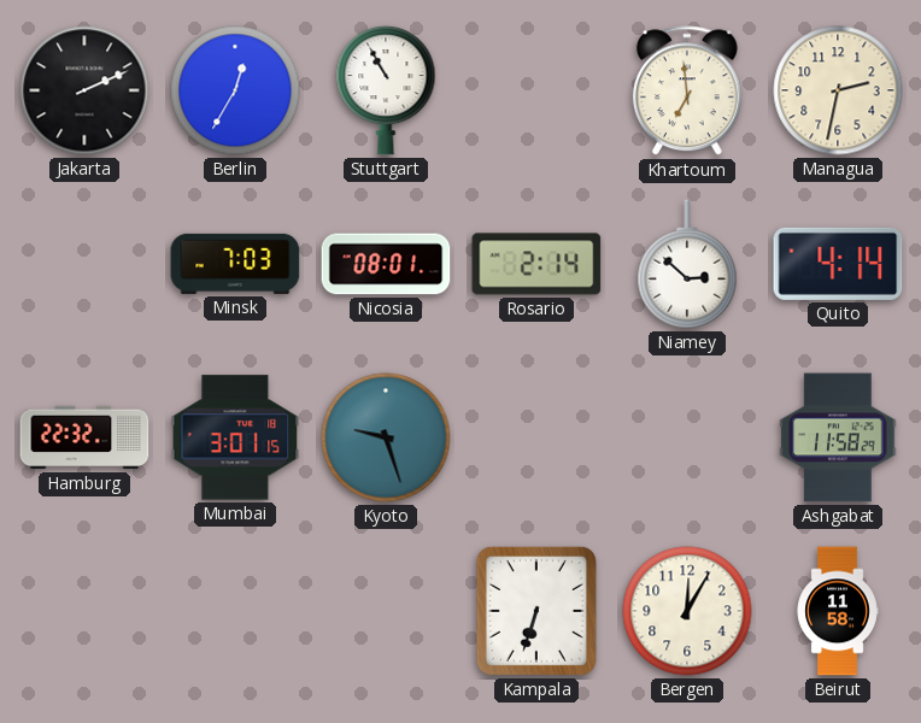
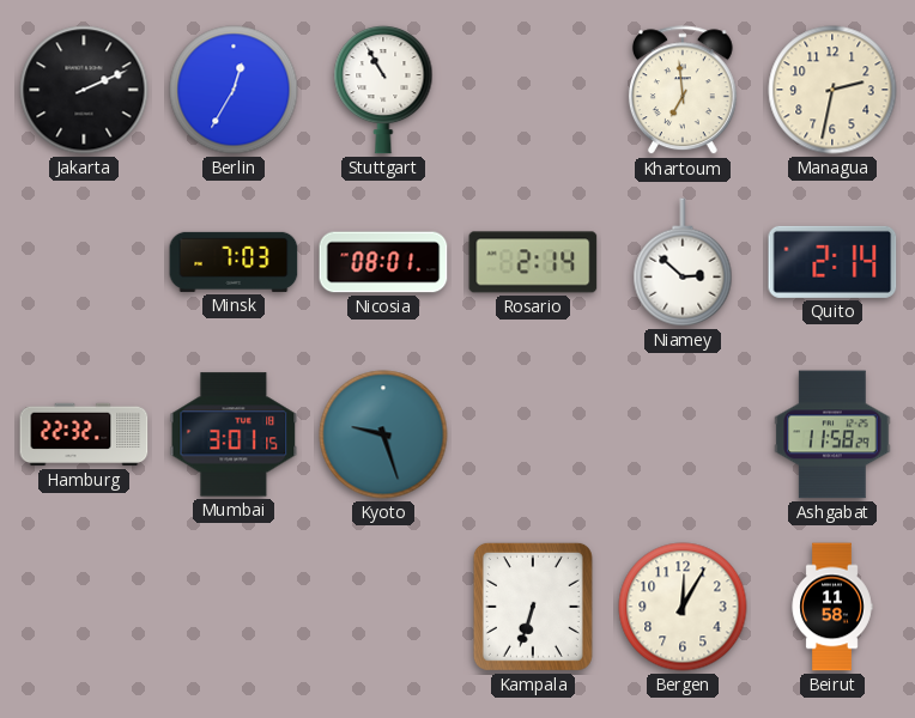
Quito: 4:14 -> 2:14
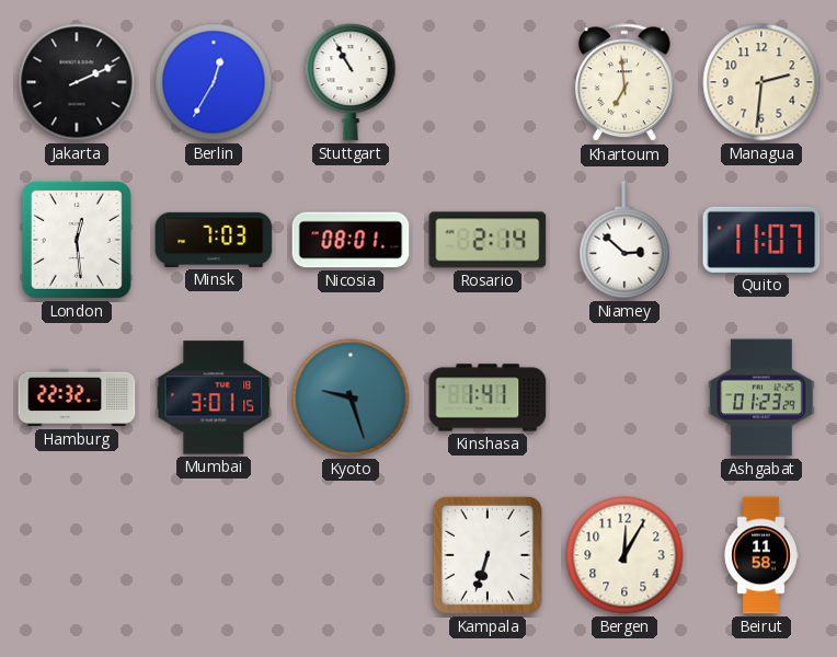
Managua: 2:32 -> 2:31
London: none -> 12:29
Quito: 2:14 -> 11:07
Kinshasa: none -> 1:41
Ashgabat: 11:58 -> 01:23
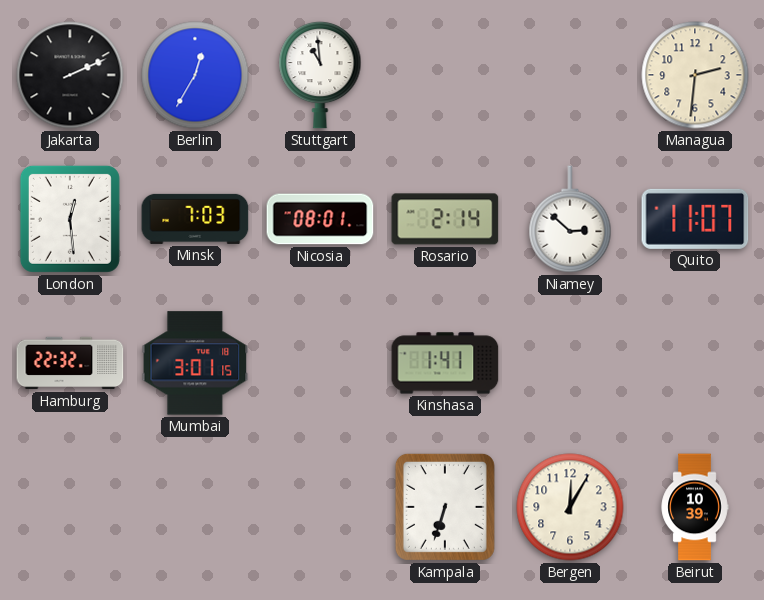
Stuttgart: 10:55 -> 10:59
Khartoum: 6:59 -> none
Kyoto: 9:27 -> none
Ashgabat: 01:23 -> none
Beirut: 11:58 -> 10:39
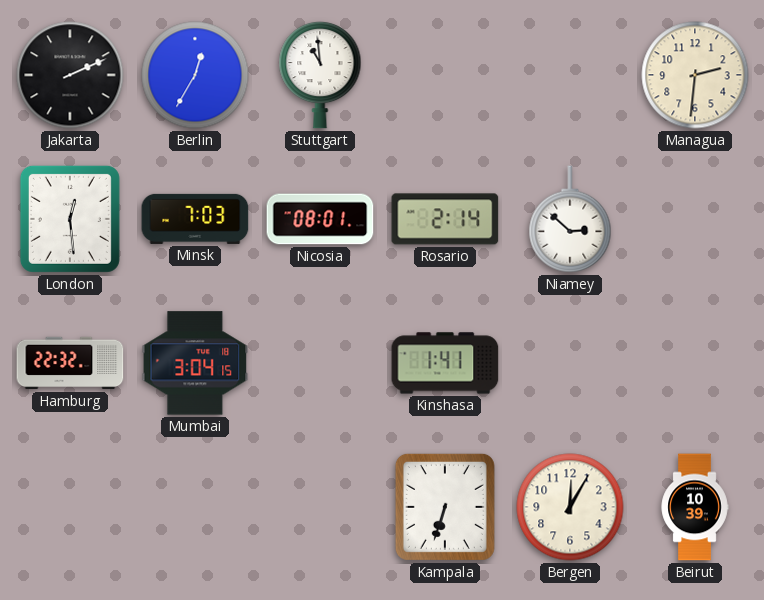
Quito: 11:07 -> none
Mumbai: 3:01 -> 3:04
